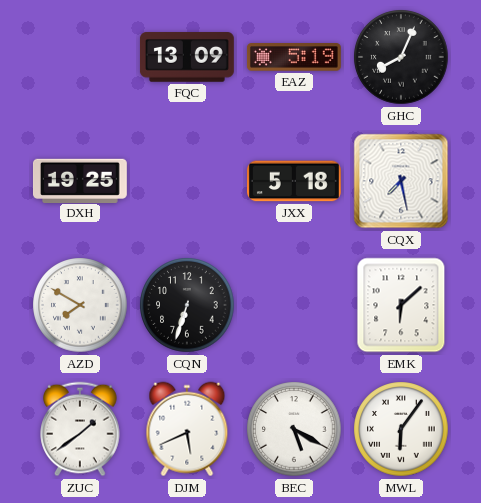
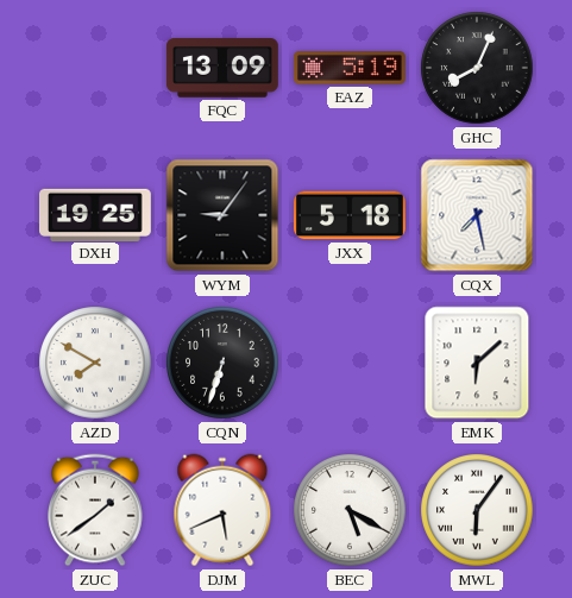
WYM: none -> 9:06
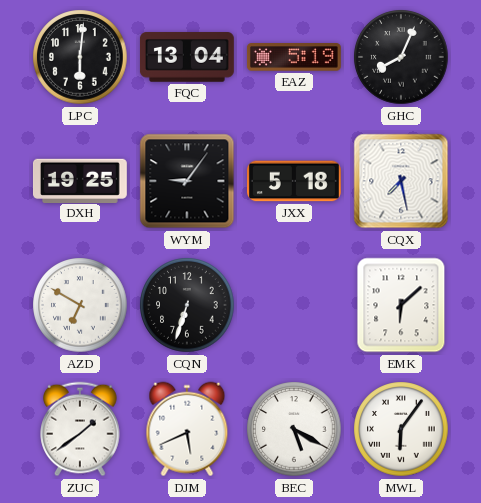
LPC: none -> 6:01
FQC: 13:09 -> 13:04
AZD: 7:50 -> 6:50
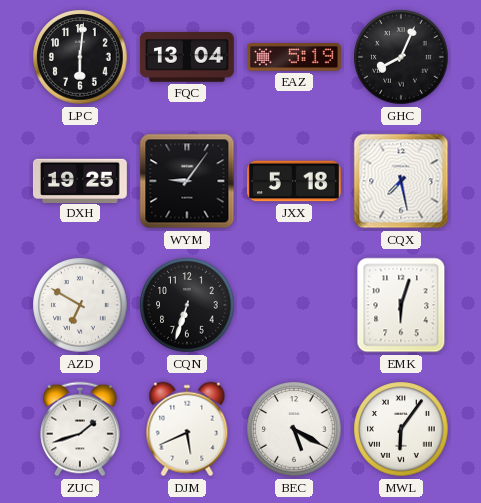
EMK: 6:08 -> 6:03
ZUC: 1:39 -> 1:42
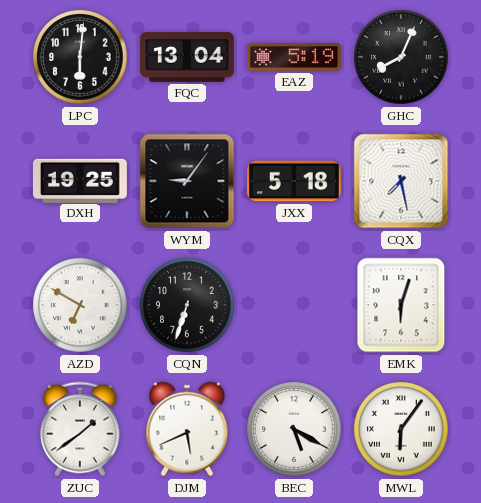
ZUC: 1:42 -> 1:39
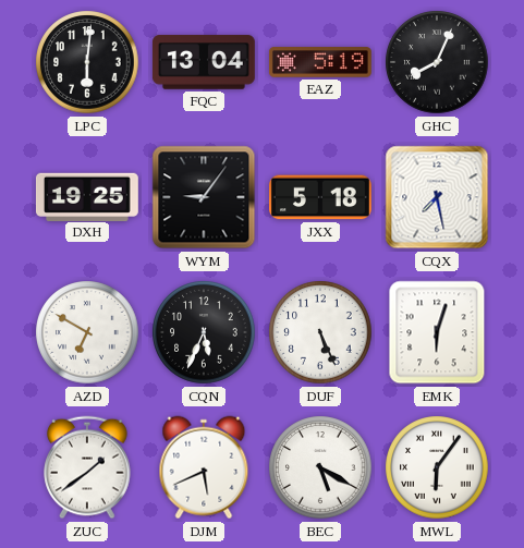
CQN: 6:33 -> 5:34
DUF: none -> 5:26
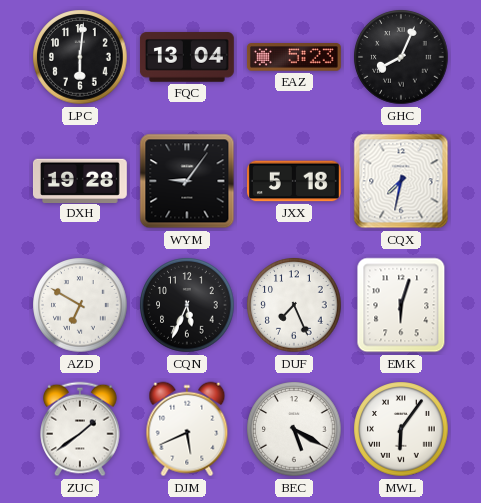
EAZ: 5:19 -> 5:23
DXH: 19:25 -> 19:28
CQX: 7:28 -> 7:32
DUF: 5:26 -> 7:26
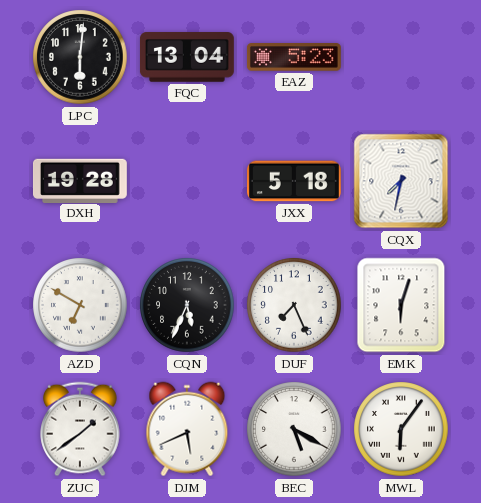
GHC: 8:04 -> none
WYM: 9:06 -> none
